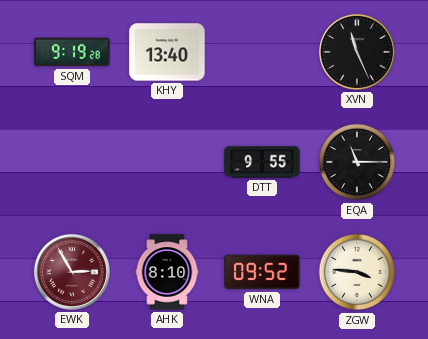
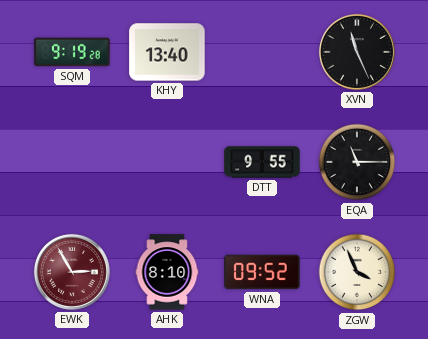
ZGW: 3:46 -> 3:56
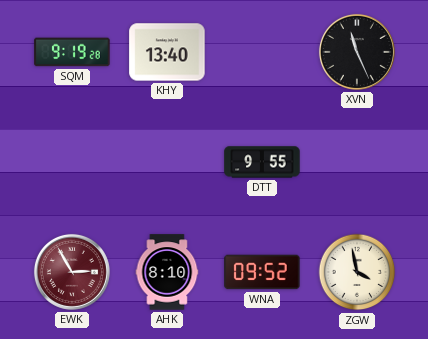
EQA: 11:15 -> none
ZGW: 3:56 -> 3:58
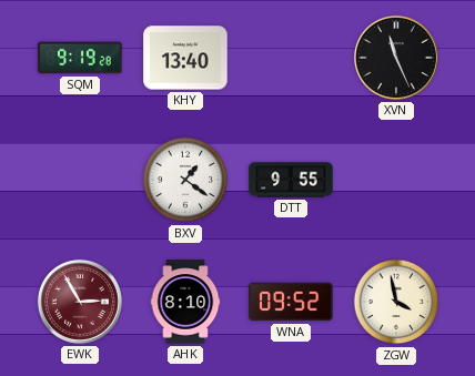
BXV: none -> 1:21
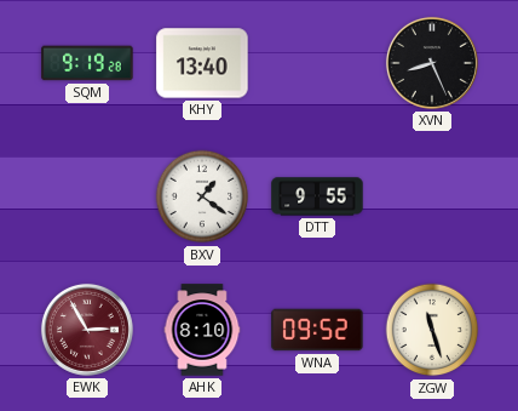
XVN: 11:26 -> 8:26
ZGW: 3:58 -> 11:27
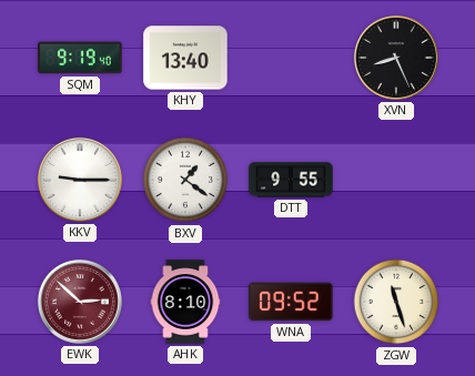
SQM: 9:19:28 -> 9:19:40
KKV: none -> 9:15
EWK: 2:55 -> 2:52
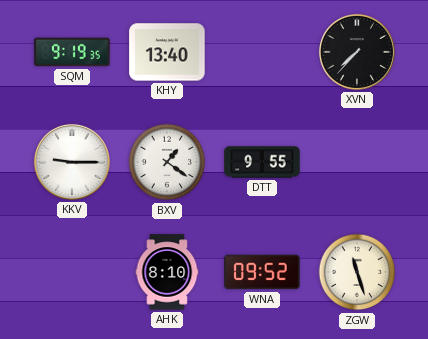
SQM: 9:19:40 -> 9:19:35
XVN: 8:26 -> 7:37
EWK: 2:52 -> none
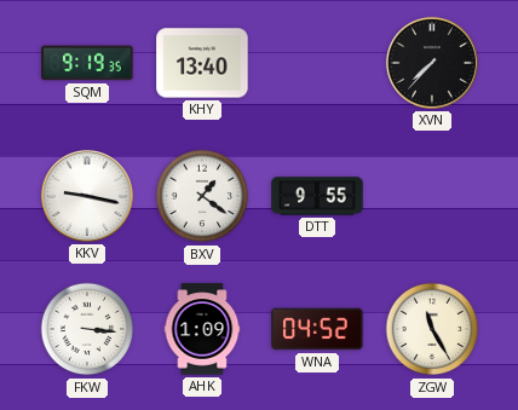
KKV: 9:15 -> 9:17
FKW: none -> 3:16
AHK: 8:10 -> 1:09
WNA: 09:52 -> 04:52
ZGW: 11:27 -> 11:25
